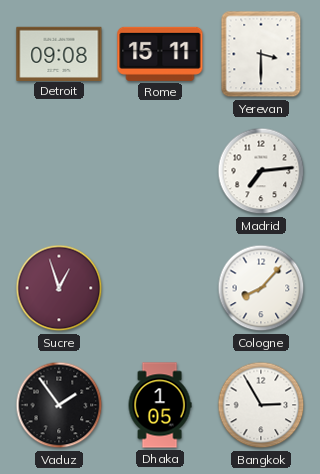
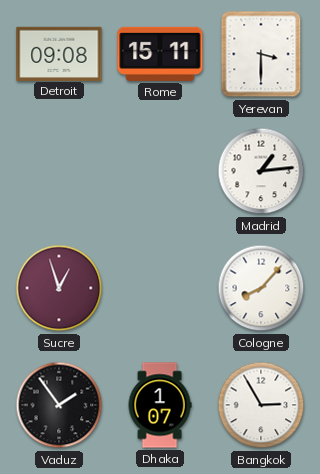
Madrid: 7:14 -> 1:14
Dhaka: 1:05 -> 1:07
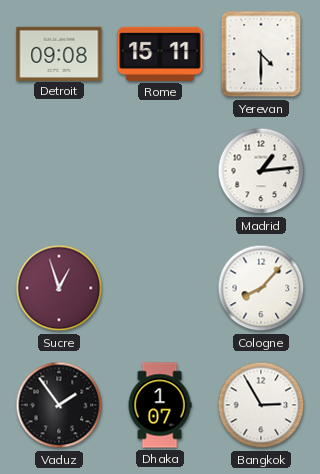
Yerevan: 3:30 -> 4:30
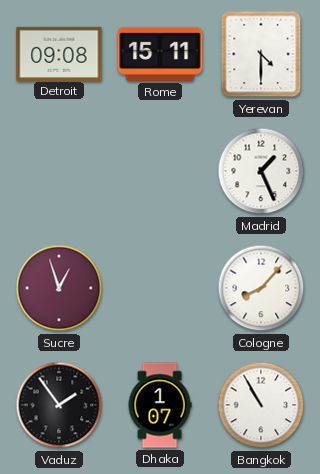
Madrid: 1:14 -> 1:26
Bangkok: 2:55 -> 10:55
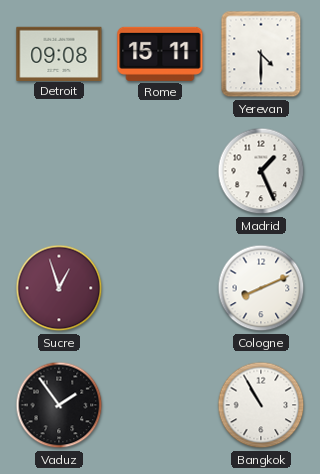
Cologne: 8:07 -> 8:11
Dhaka: 1:07 -> none
